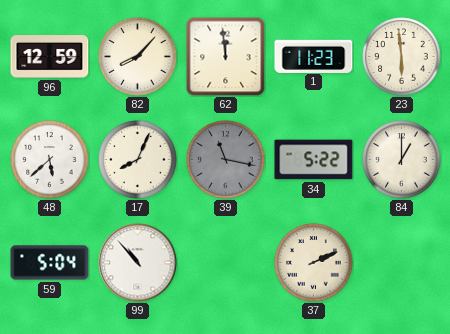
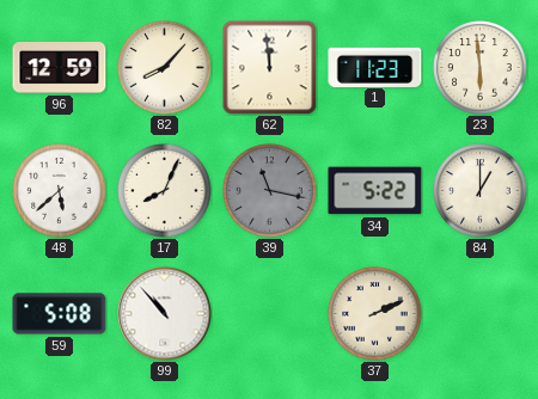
59: 5:04 -> 5:08
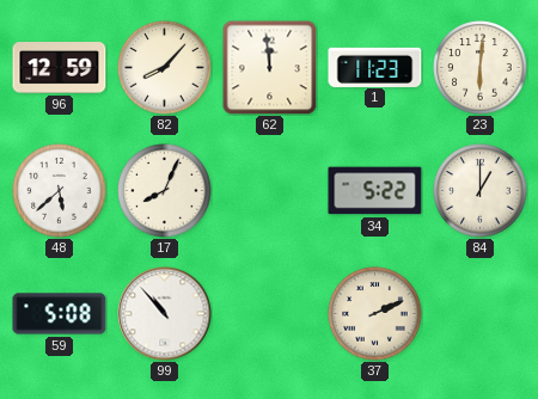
23: 5:59 -> 6:01
39: 11:17 -> none
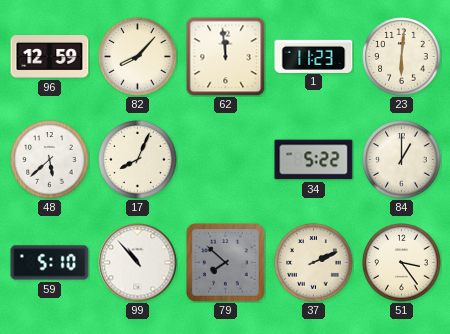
59: 5:08 -> 5:10
79: none -> 7:52
51: none -> 3:24
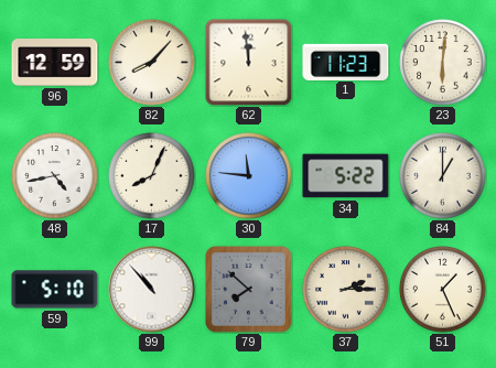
48: 5:38 -> 4:43
30: none -> 11:46
37: 2:11 -> 2:15
51: 3:24 -> 1:26
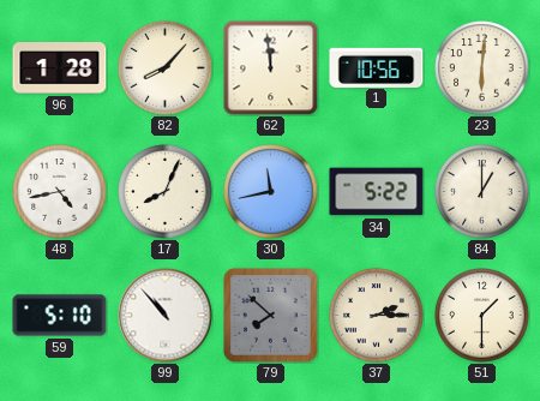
96: 12:59 -> 1:28
1: 11:23 -> 10:56
30: 11:46 -> 11:43
51: 1:26 -> 1:30
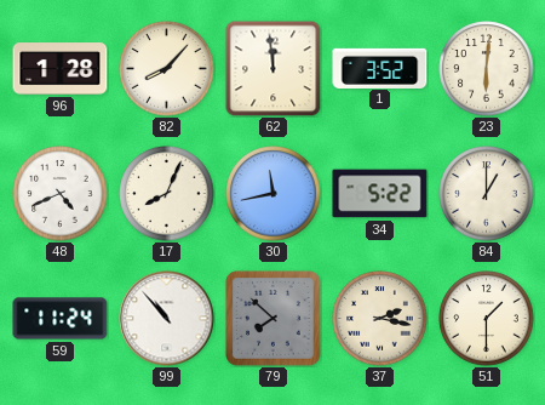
1: 10:56 -> 3:52
48: 4:43 -> 4:41
59: 5:10 -> 11:24
37: 2:15 -> 2:17
